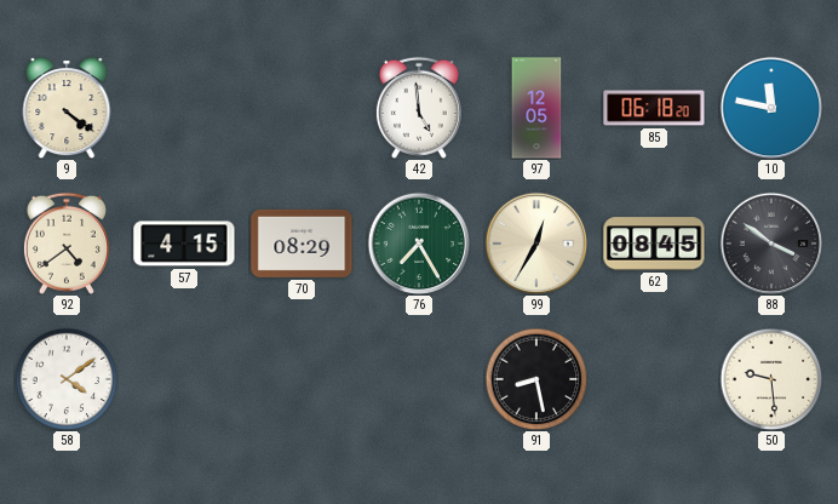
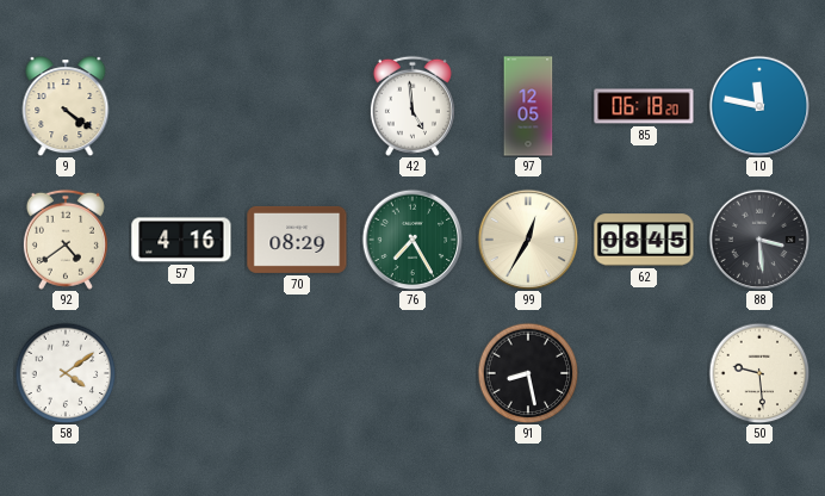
57: 4:15 -> 4:16
88: 3:51 -> 3:29
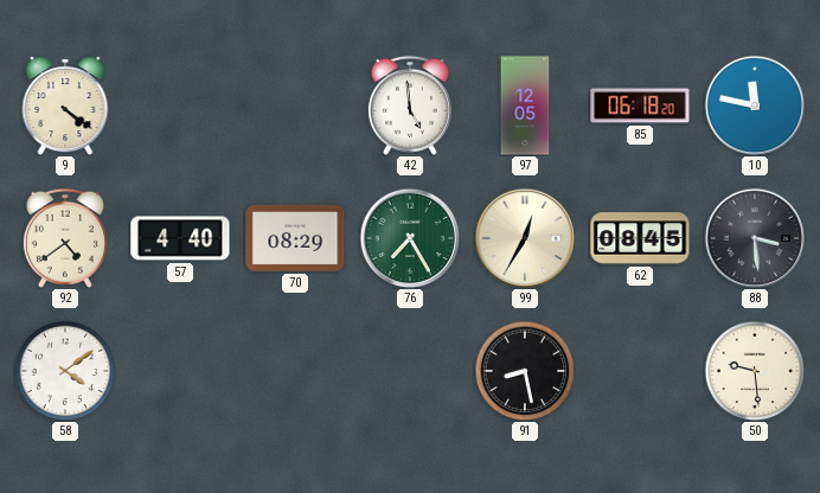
57: 4:16 -> 4:40
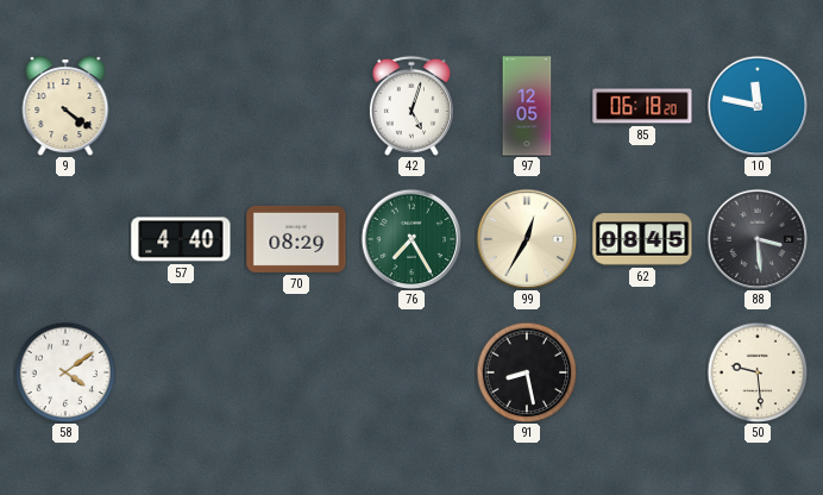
42: 4:59 -> 5:03
92: 4:39 -> none
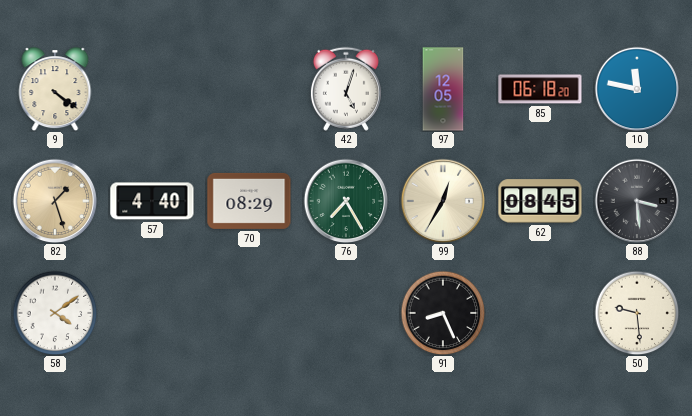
82: none -> 1:27
91: 8:28 -> 8:26
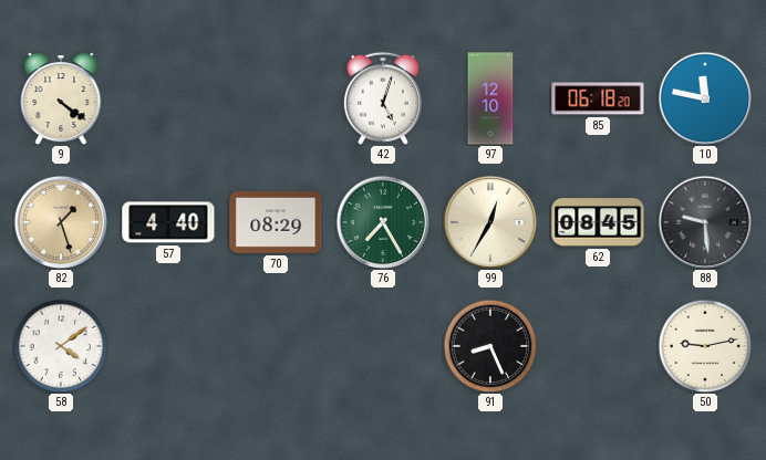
97: 12:05 -> 12:10
88: 3:29 -> 9:29
50: 9:29 -> 9:13
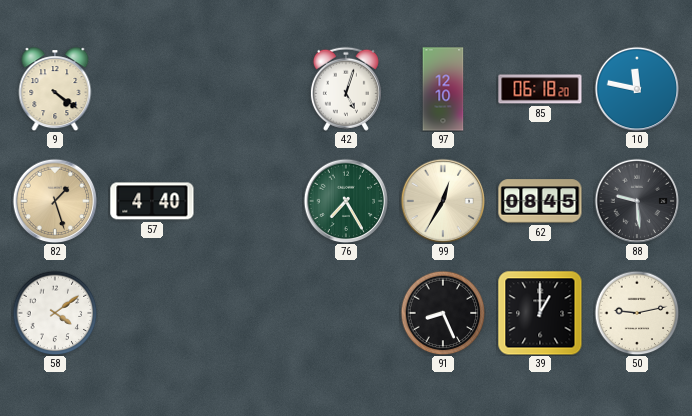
70: 08:29 -> none
39: none -> 1:00
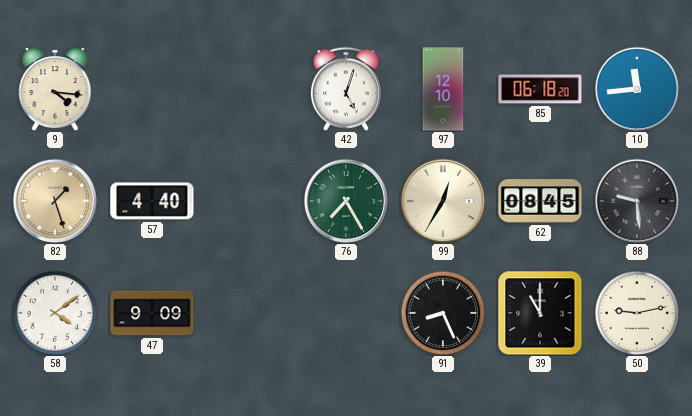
9: 4:21 -> 4:16
10: 11:47 -> 11:44
47: none -> 9:09
39: 1:00 -> 11:00
